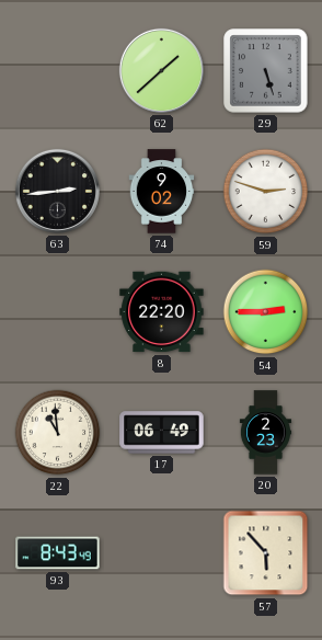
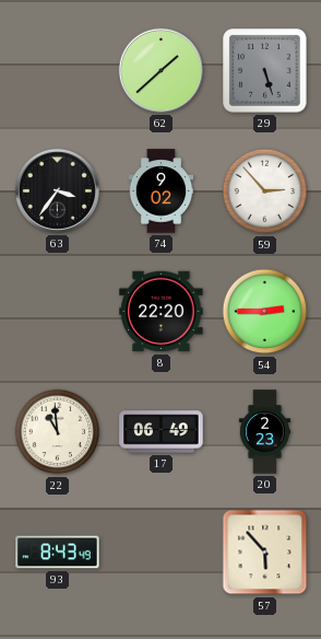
63: 2:44 -> 3:36
59: 2:48 -> 2:53
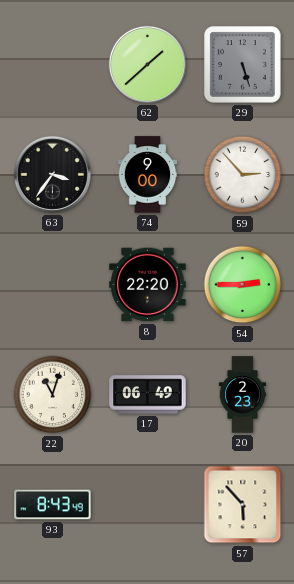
74: 9:02 -> 9:00
22: 10:59 -> 11:03
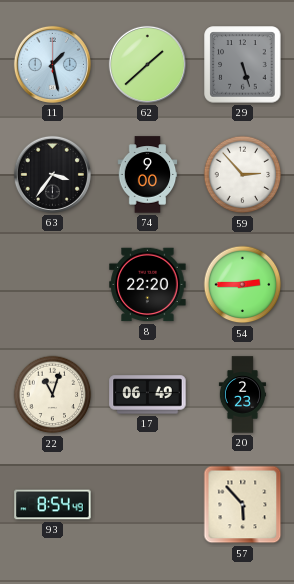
11: none -> 1:28
93: 8:43 -> 8:54
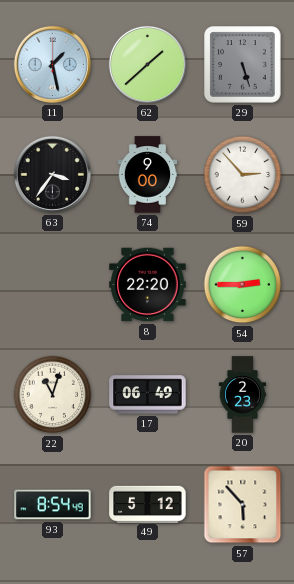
49: none -> 5:12
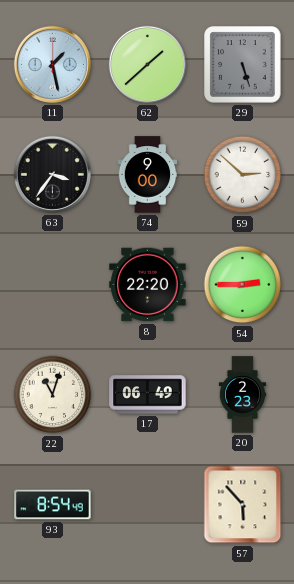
59: 2:53 -> 2:52
49: 5:12 -> none
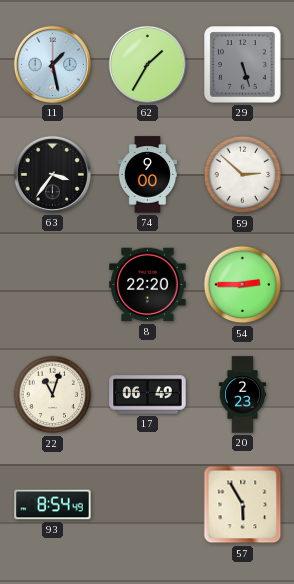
62: 1:38 -> 1:35
57: 5:53 -> 5:55
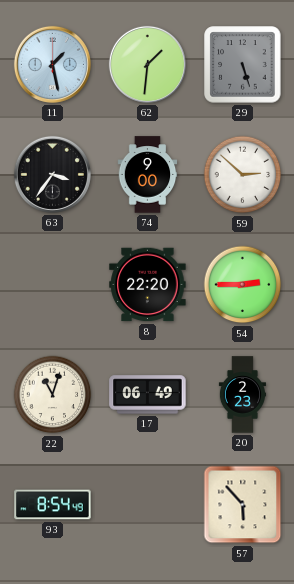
62: 1:35 -> 1:31
57: 5:55 -> 5:53
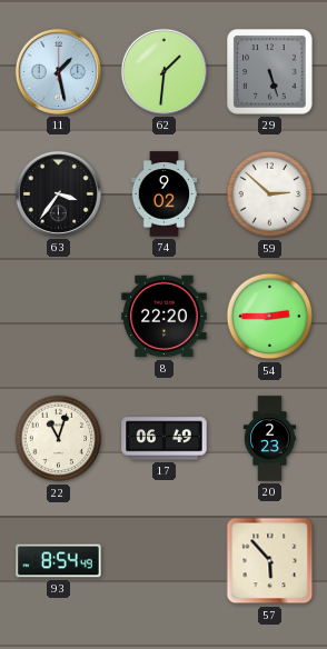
74: 9:00 -> 9:02
